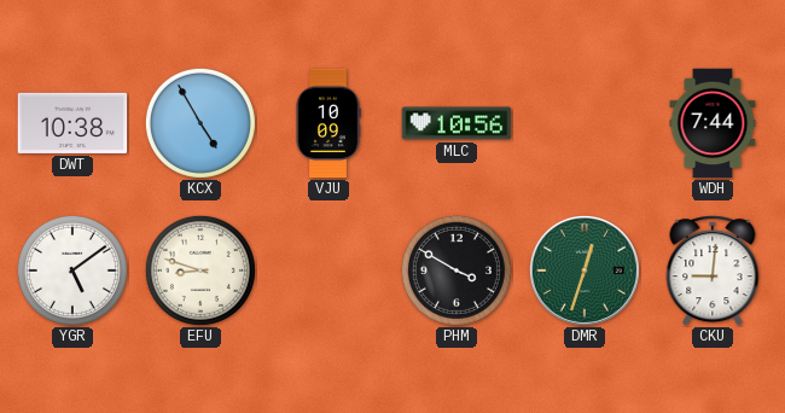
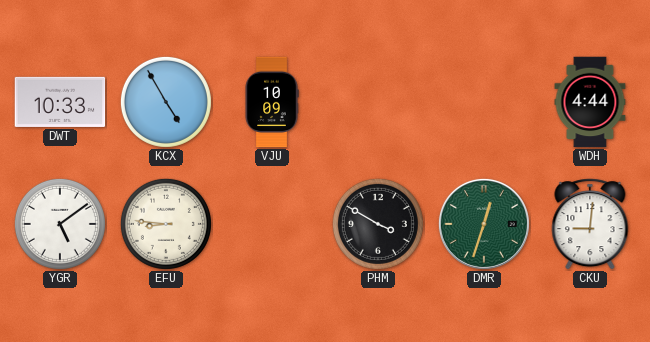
DWT: 10:38 -> 10:33
MLC: 10:56 -> none
WDH: 7:44 -> 4:44
EFU: 8:48 -> 8:46
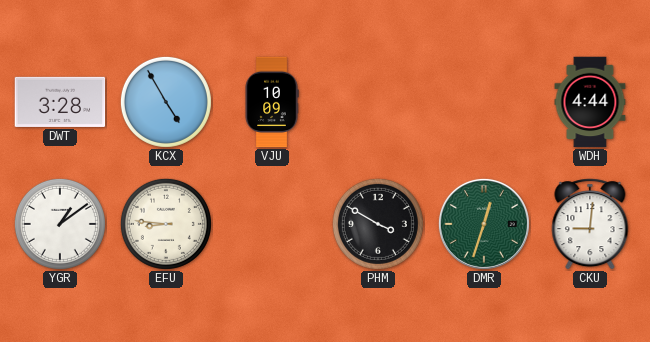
DWT: 10:33 -> 3:28
YGR: 5:09 -> 1:09
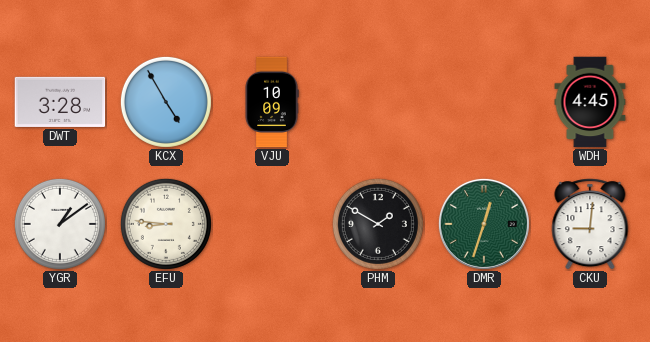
WDH: 4:44 -> 4:45
PHM: 3:50 -> 1:50
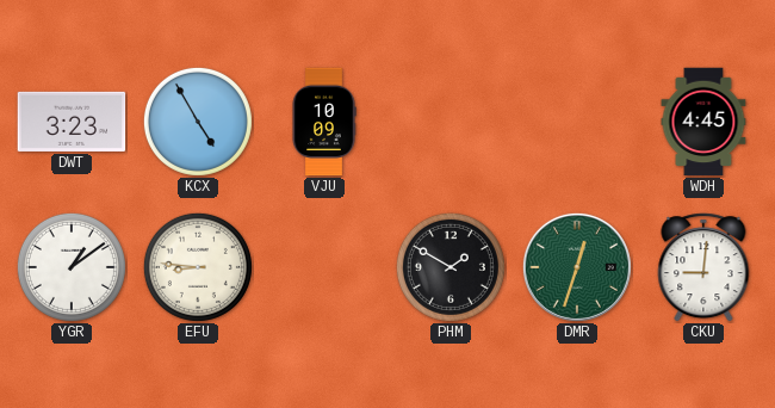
DWT: 3:28 -> 3:23
